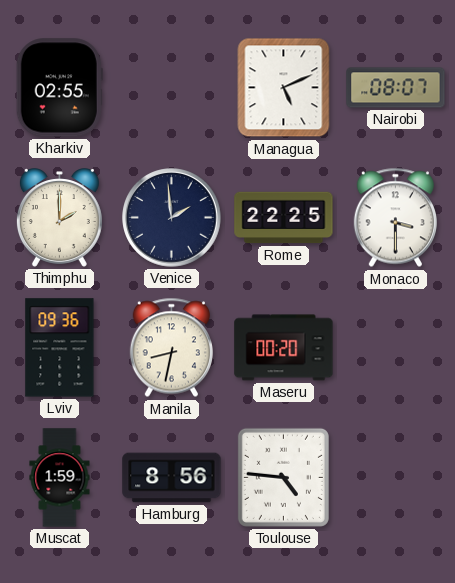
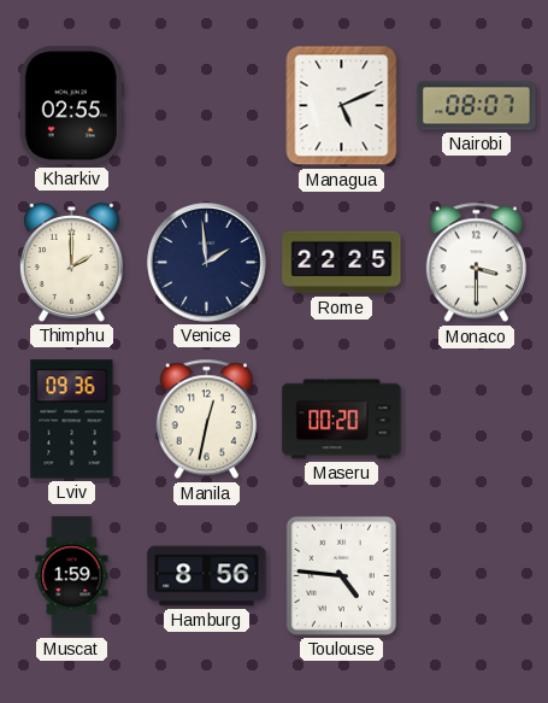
Manila: 8:32 -> 12:32
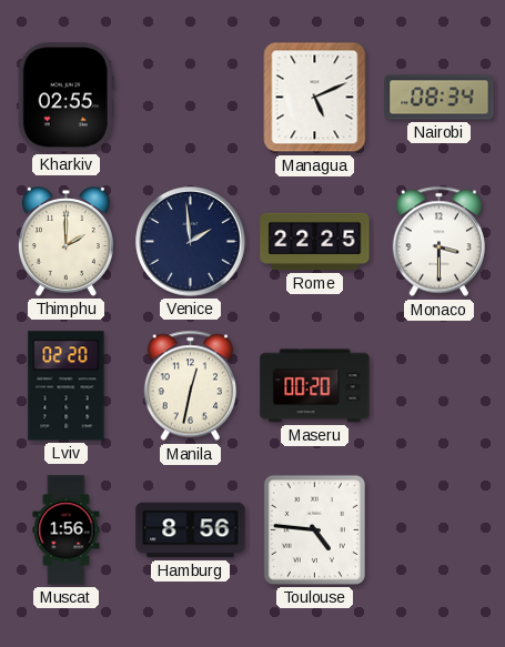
Nairobi: 08:07 -> 08:34
Lviv: 09:36 -> 02:20
Muscat: 1:59 -> 1:56
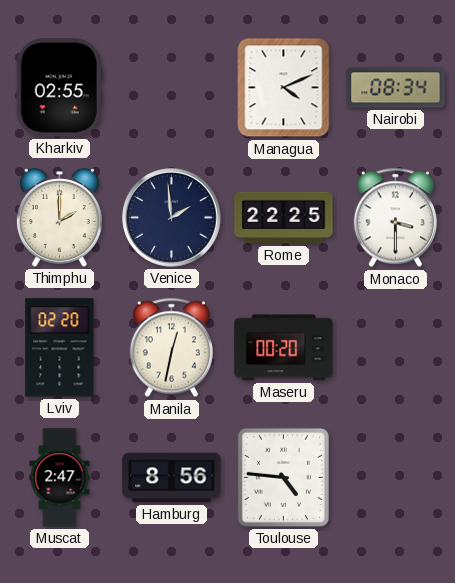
Managua: 5:11 -> 4:11
Muscat: 1:56 -> 2:47
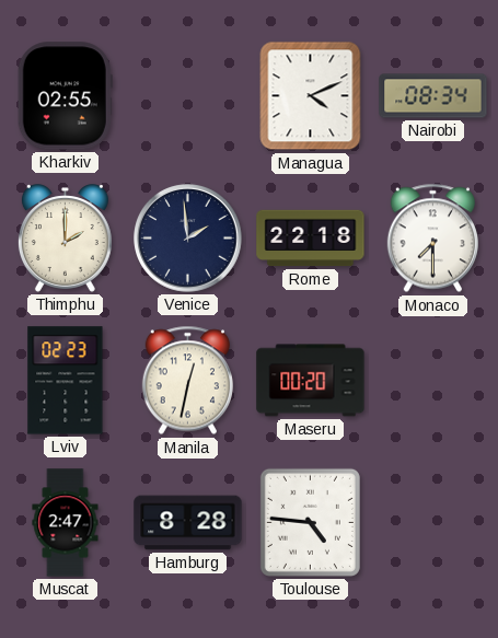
Rome: 22:25 -> 22:18
Monaco: 3:30 -> 7:30
Lviv: 02:20 -> 02:23
Hamburg: 8:56 -> 8:28
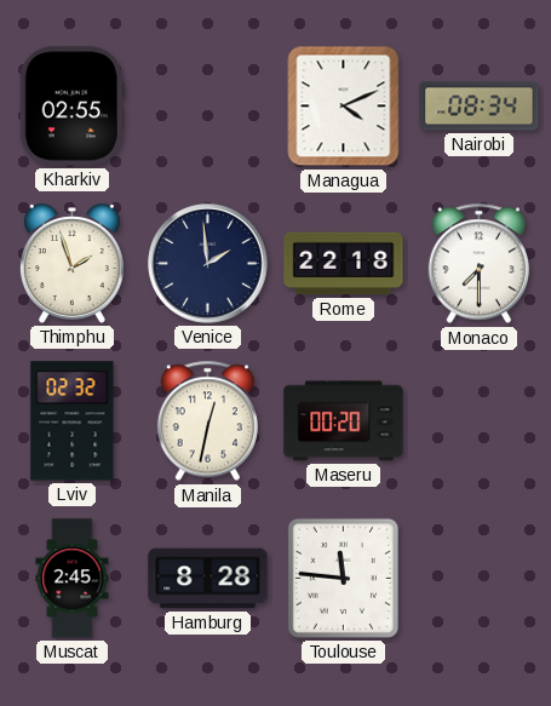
Thimphu: 2:00 -> 1:57
Lviv: 02:23 -> 02:32
Muscat: 2:47 -> 2:45
Toulouse: 4:46 -> 11:46
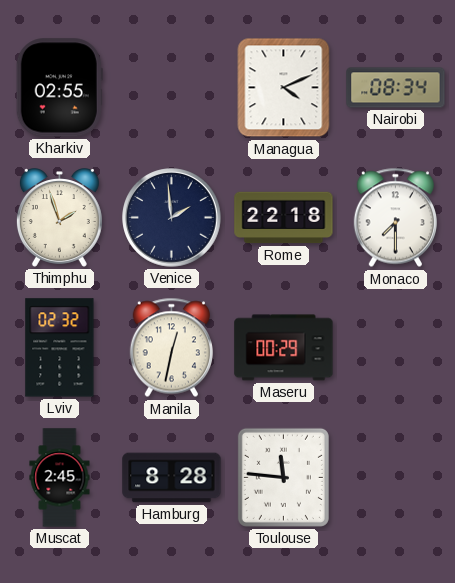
Maseru: 00:20 -> 00:29
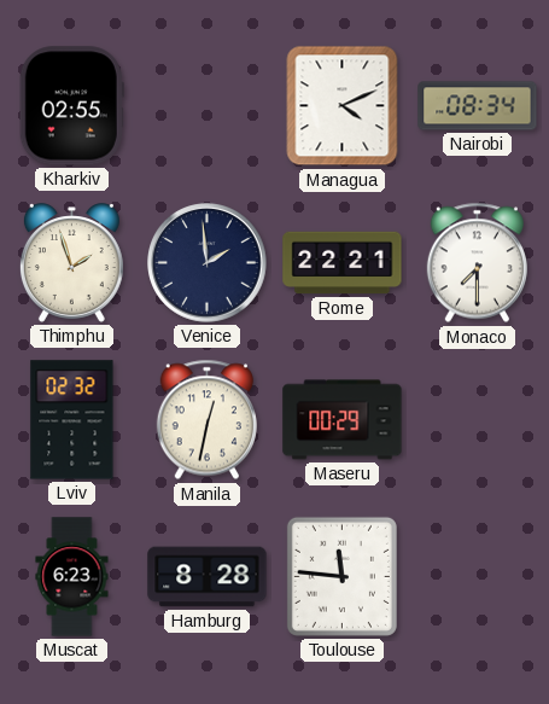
Rome: 22:18 -> 22:21
Muscat: 2:45 -> 6:23
